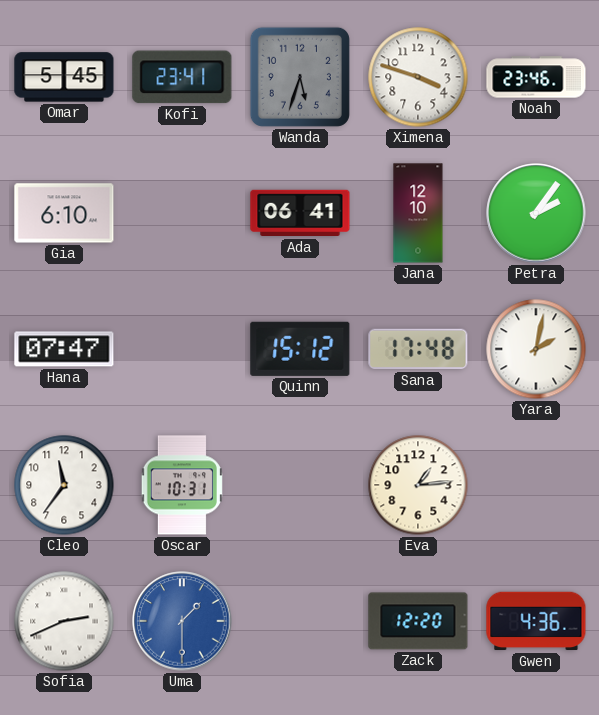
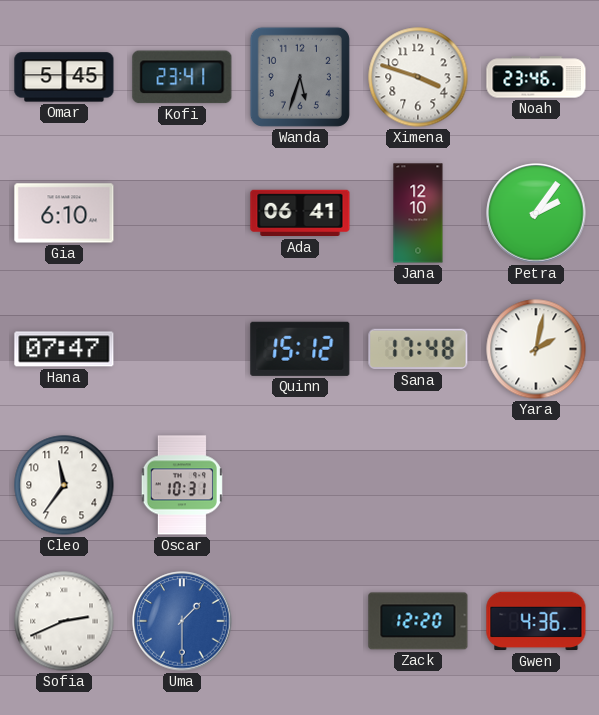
Eva: 1:14 -> none
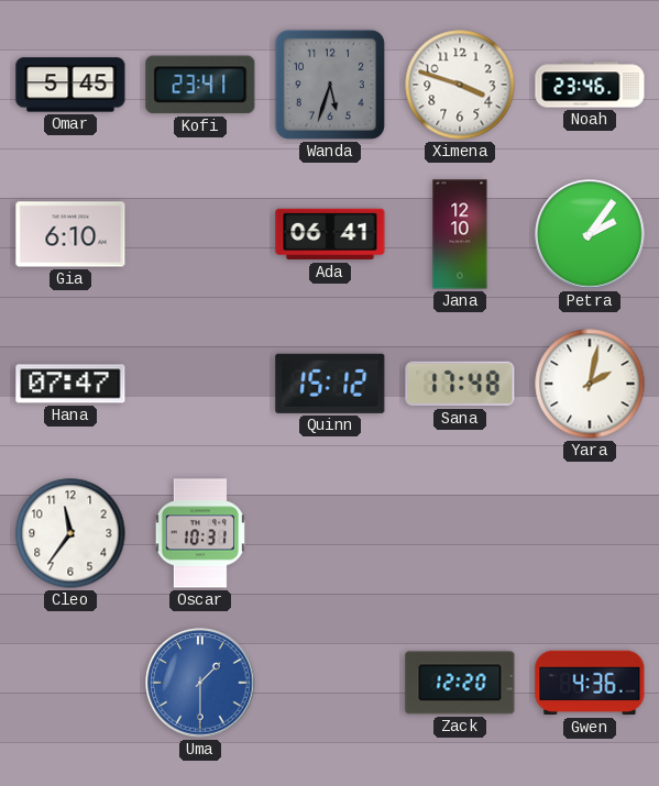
Sofia: 2:41 -> none
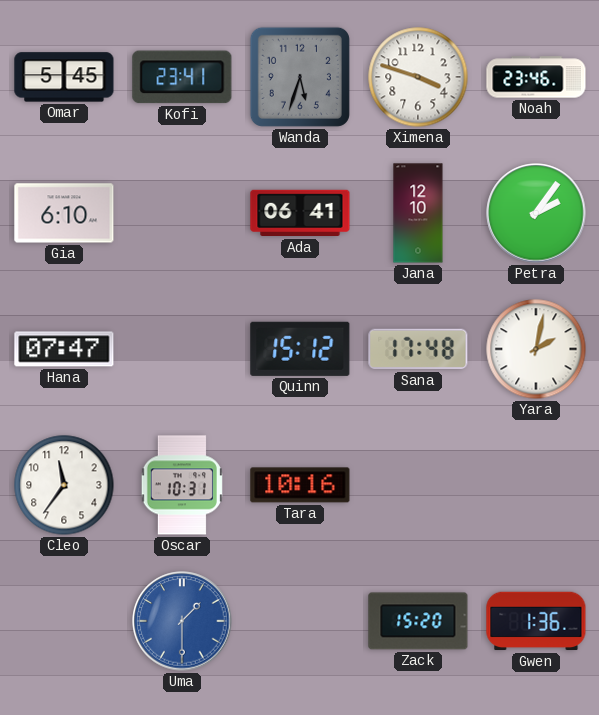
Tara: none -> 10:16
Zack: 12:20 -> 15:20
Gwen: 4:36 -> 1:36
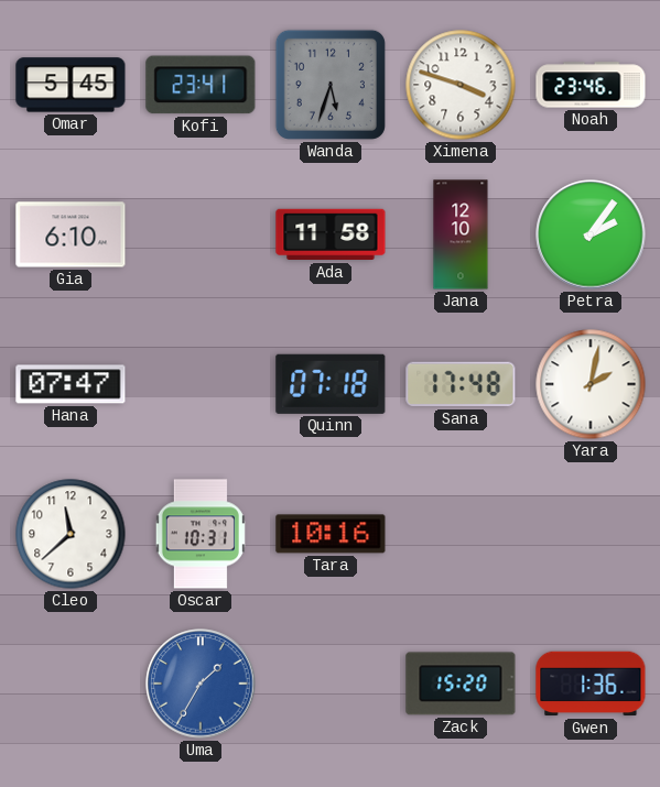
Ada: 06:41 -> 11:58
Quinn: 15:12 -> 07:18
Cleo: 11:36 -> 11:38
Uma: 1:30 -> 1:35
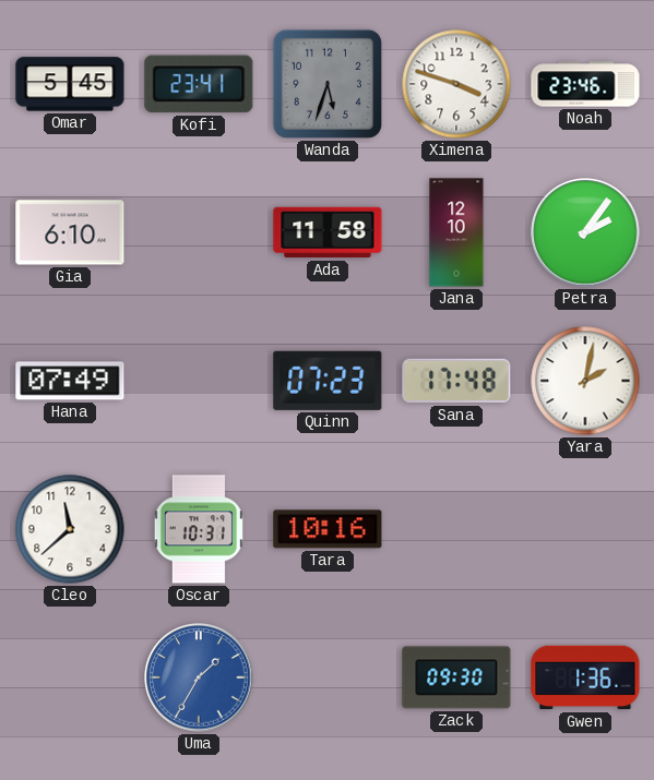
Hana: 07:47 -> 07:49
Quinn: 07:18 -> 07:23
Zack: 15:20 -> 09:30
